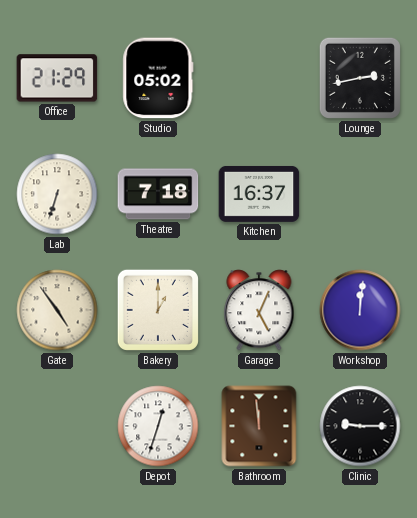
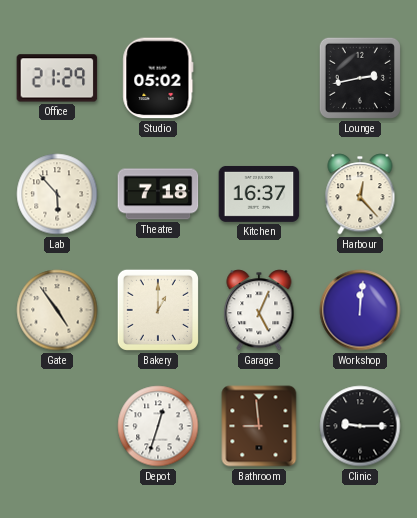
Lab: 6:33 -> 5:53
Harbour: none -> 12:23
Bathroom: 11:59 -> 8:59
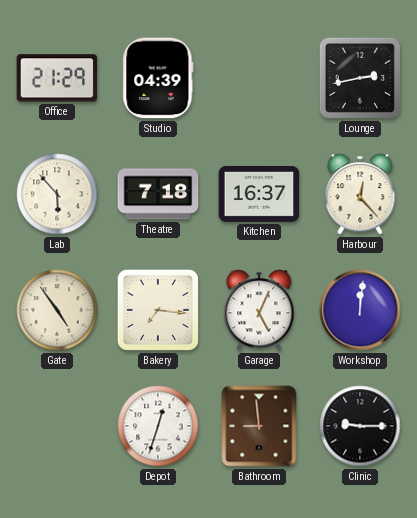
Studio: 05:02 -> 04:39
Bakery: 1:00 -> 7:16
